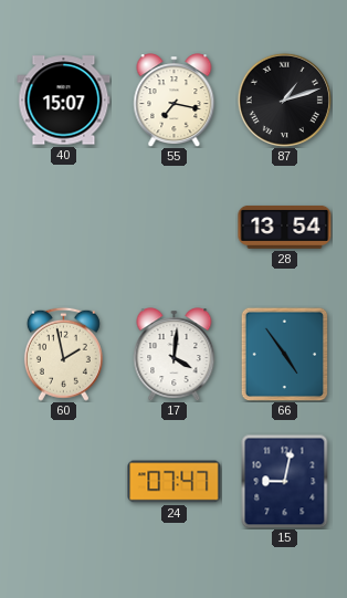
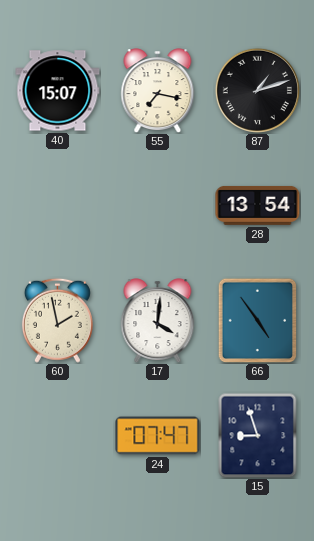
15: 9:02 -> 8:57
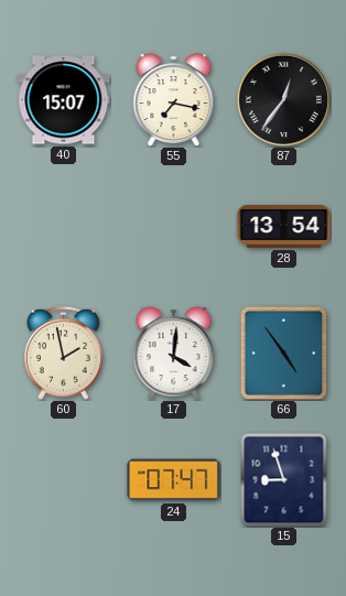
87: 1:12 -> 12:36
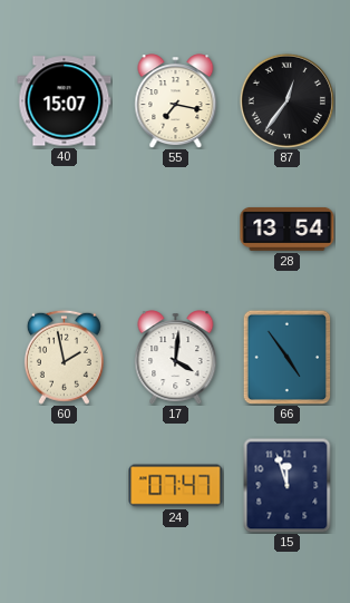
15: 8:57 -> 11:57
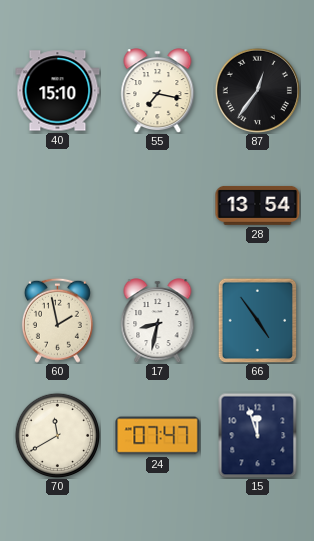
40: 15:07 -> 15:10
17: 4:01 -> 8:32
70: none -> 11:40
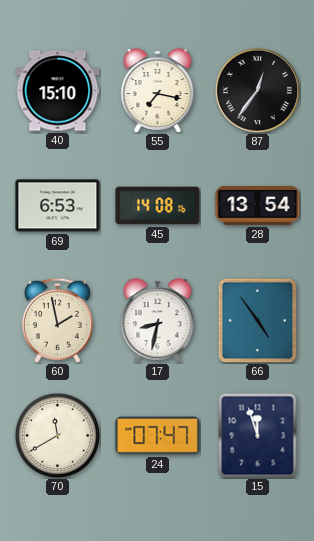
69: none -> 6:53
45: none -> 14:08
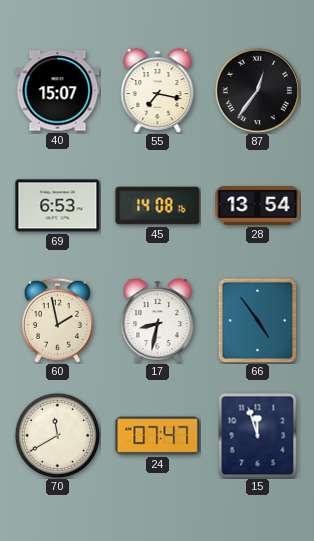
40: 15:10 -> 15:07
